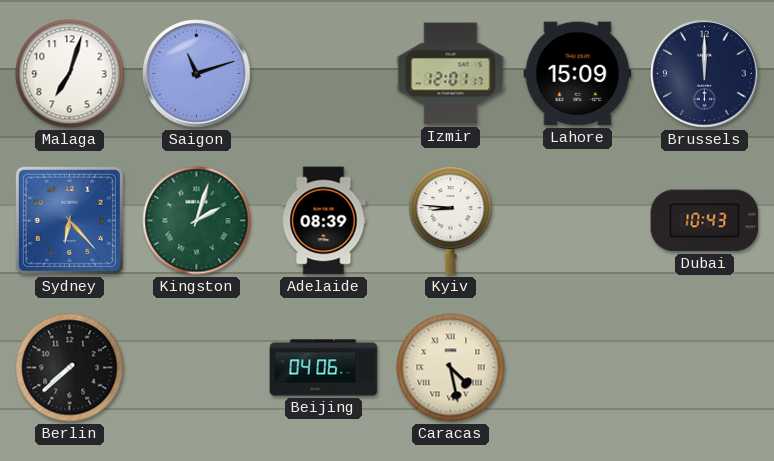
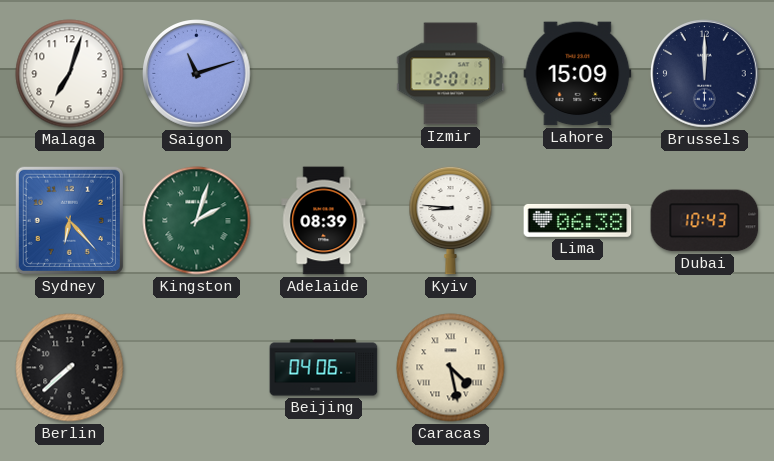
Lima: none -> 06:38
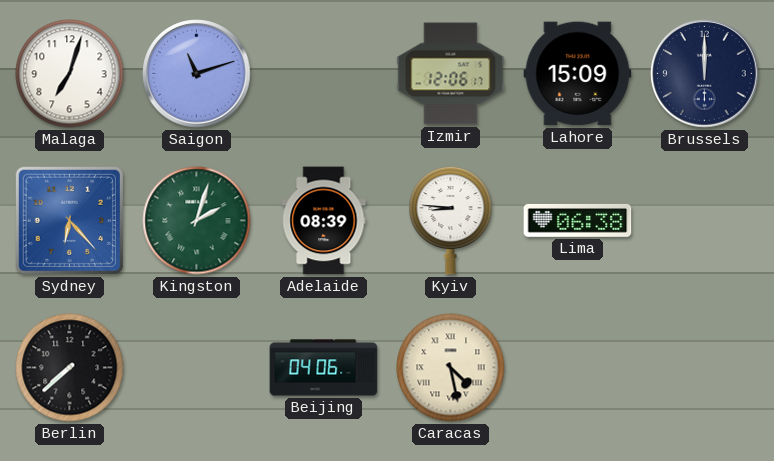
Izmir: 12:01 -> 12:06
Dubai: 10:43 -> none
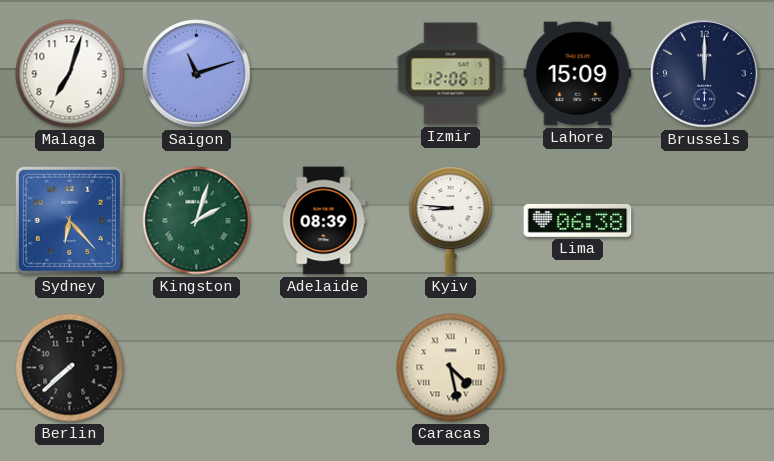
Beijing: 04:06 -> none
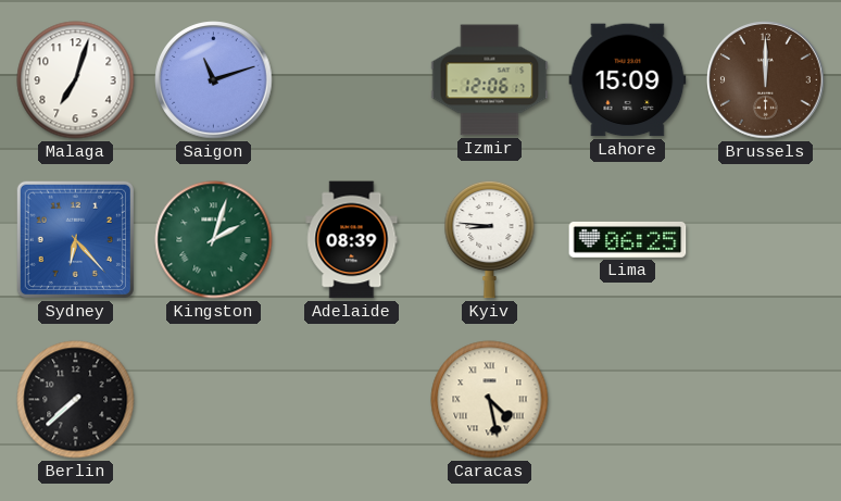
Brussels dial: navy -> brown
Lima: 06:38 -> 06:25
